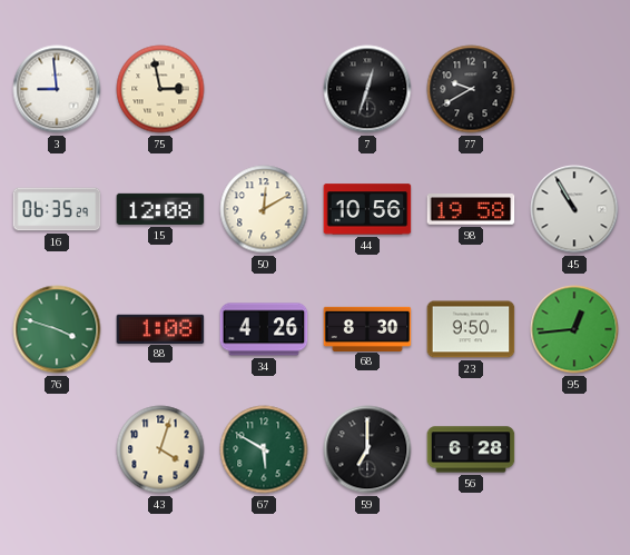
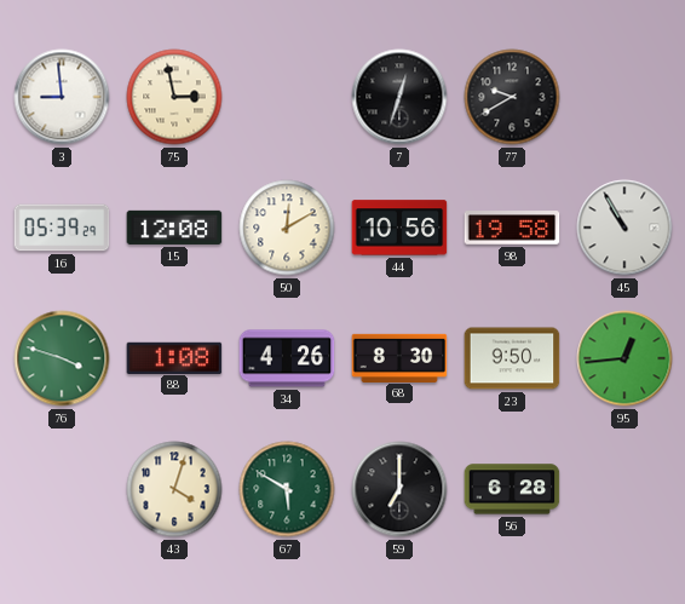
16: 06:35 -> 05:39
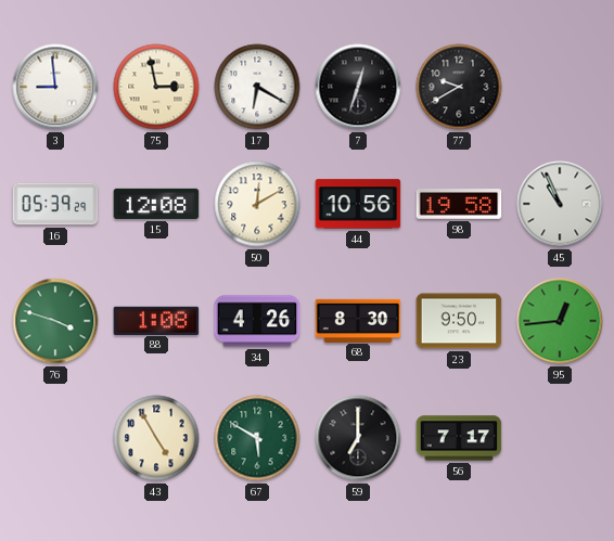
17: none -> 6:20
45: 10:55 -> 10:56
43: 4:03 -> 4:55
56: 6:28 -> 7:17
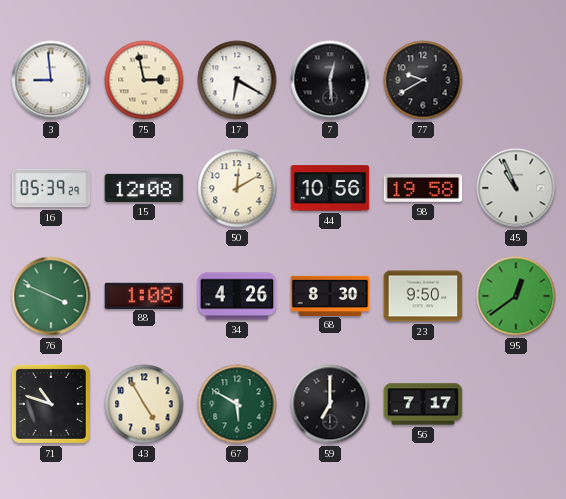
7: 12:33 -> 12:29
76: 3:48 -> 3:49
95: 12:44 -> 12:39
71: none -> 10:48
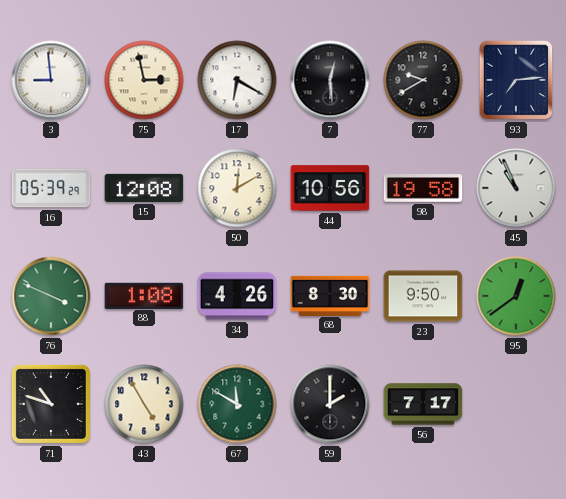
93: none -> 7:14
67: 5:50 -> 11:50
59: 7:00 -> 2:00
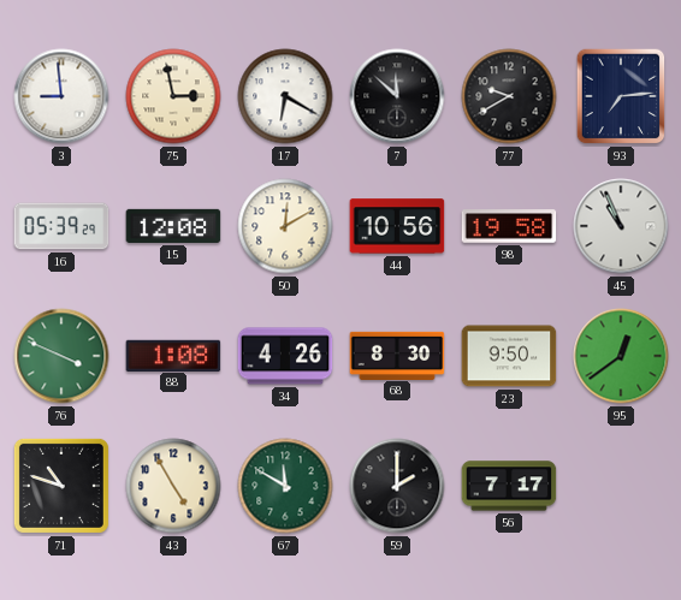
7: 12:29 -> 11:52
